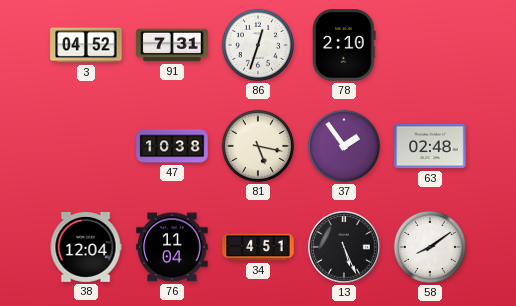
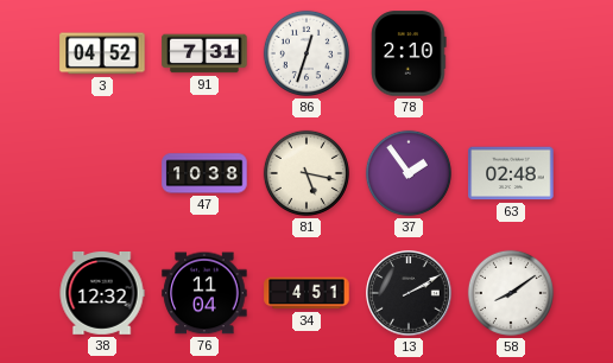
38: 12:04 -> 12:32
13: 5:26 -> 2:10
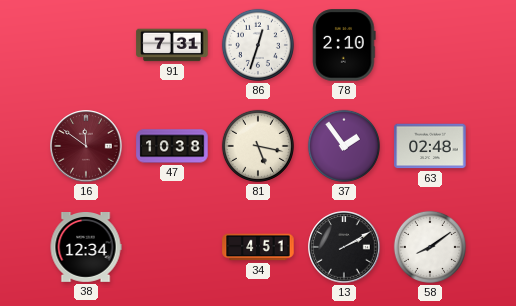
3: 04:52 -> none
16: none -> 11:51
38: 12:32 -> 12:34
76: 11:04 -> none
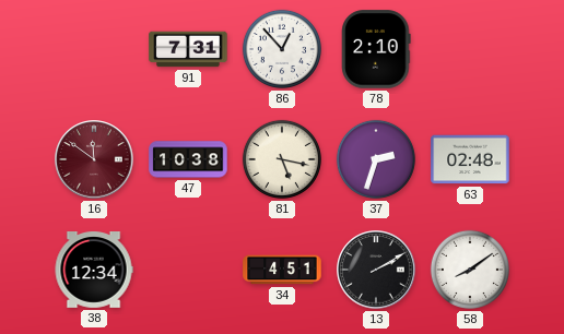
86: 12:33 -> 12:53
37: 1:54 -> 2:33
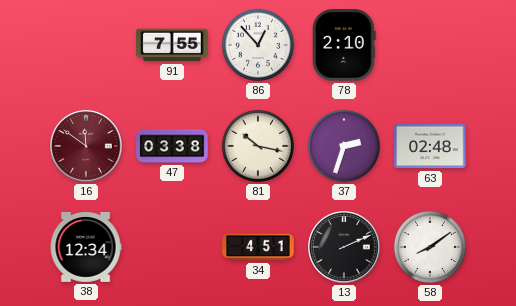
91: 7:31 -> 7:55
47: 10:38 -> 03:38
81: 5:17 -> 10:17
13: 2:10 -> 2:11
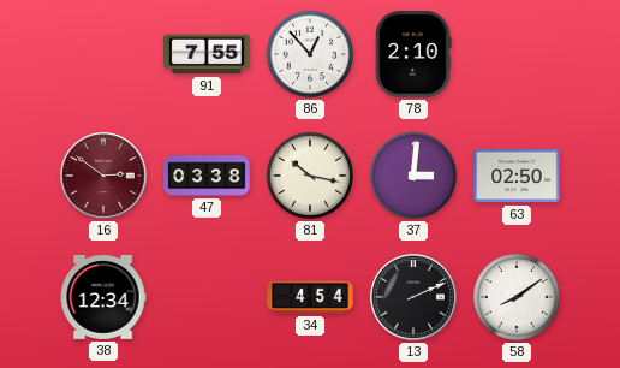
16: 11:51 -> 2:51
37: 2:33 -> 3:01
63: 02:48 -> 02:50
34: 4:51 -> 4:54
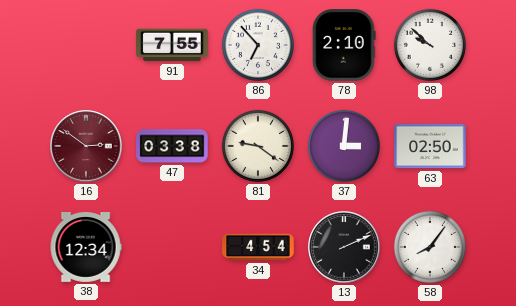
86: 12:53 -> 6:53
98: none -> 9:52
81: 10:17 -> 9:21
58: 8:09 -> 8:06
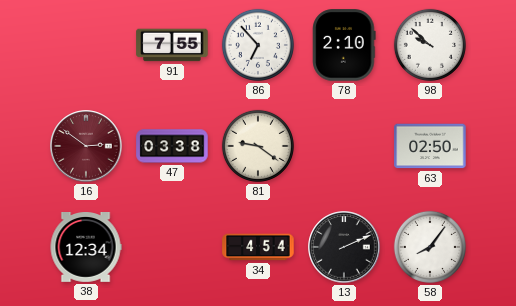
37: 3:01 -> none
